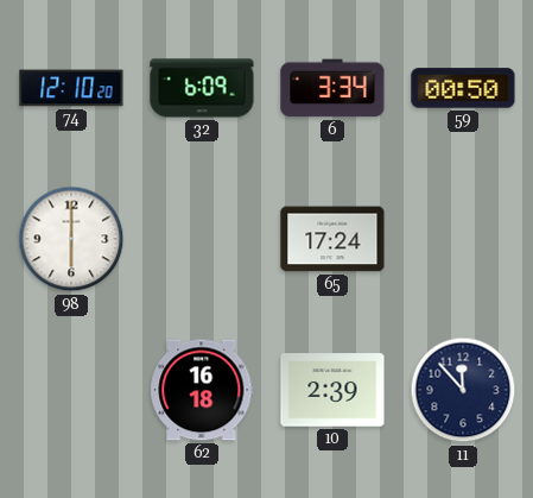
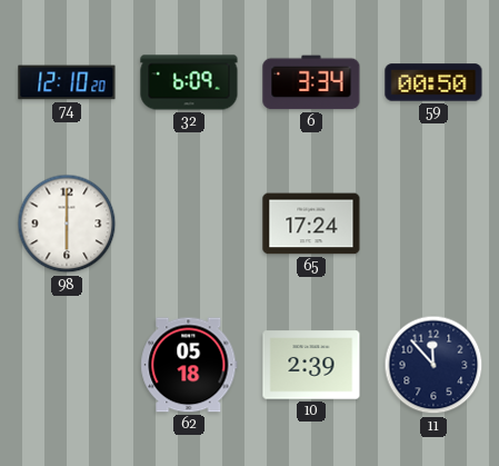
62: 16:18 -> 05:18
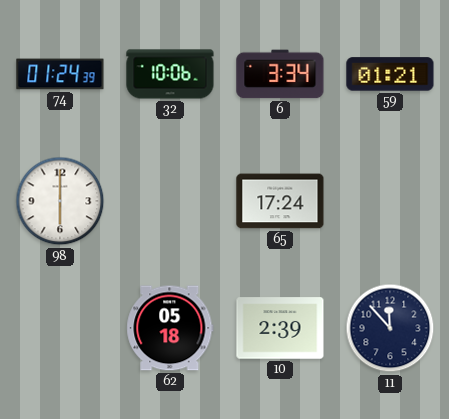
74: 12:10 -> 01:24
32: 6:09 -> 10:06
59: 00:50 -> 01:21
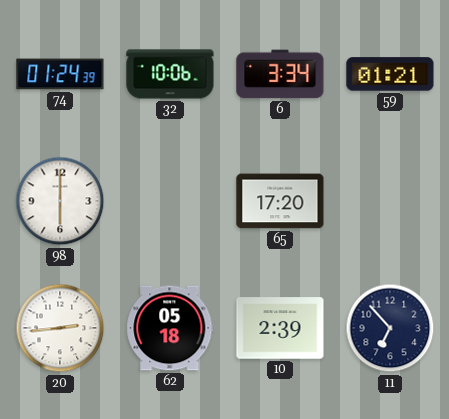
65: 17:24 -> 17:20
20: none -> 2:44
11: 11:53 -> 6:53
